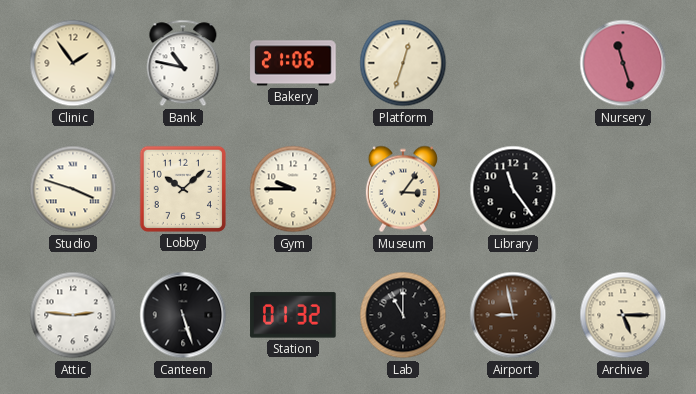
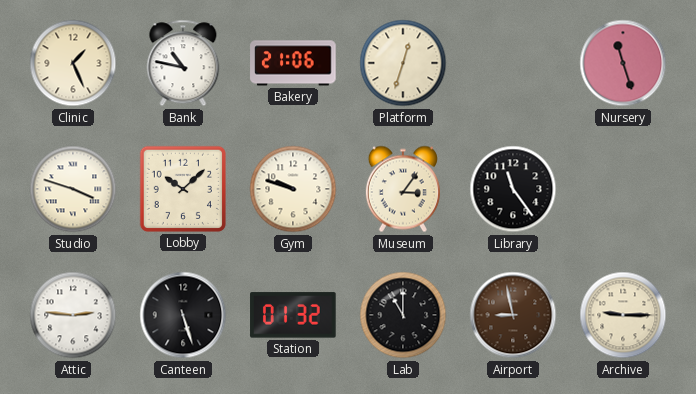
Clinic: 1:54 -> 1:26
Gym: 9:45 -> 9:48
Archive: 5:15 -> 9:15
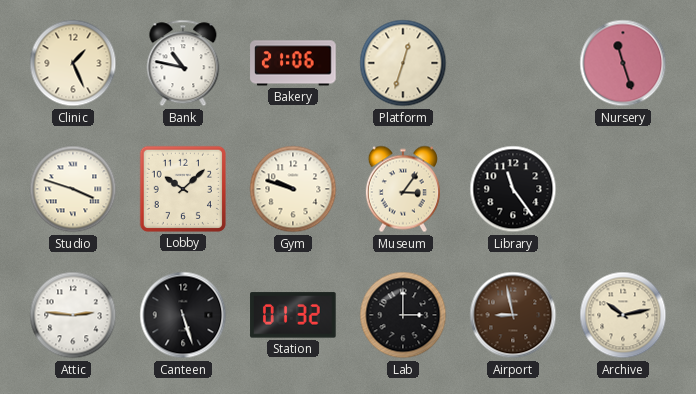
Lab: 11:00 -> 3:00
Archive: 9:15 -> 10:13
